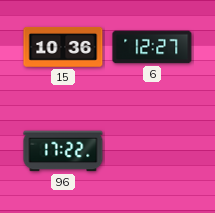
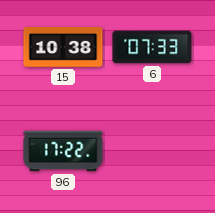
15: 10:36 -> 10:38
6: 12:27 -> 07:33
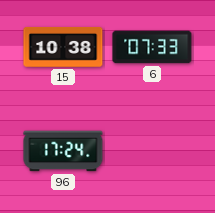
96: 17:22 -> 17:24
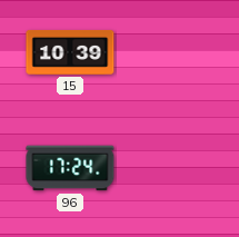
15: 10:38 -> 10:39
6: 07:33 -> none
